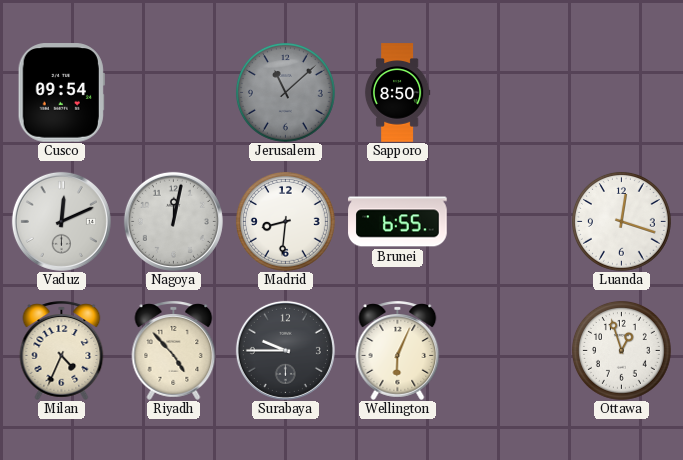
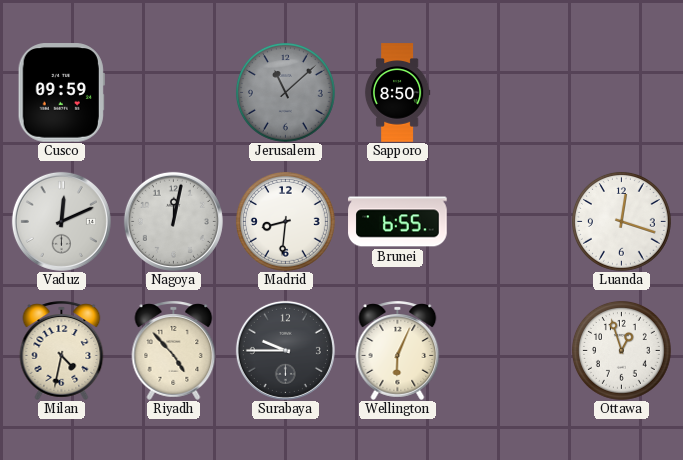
Cusco: 09:54 -> 09:59
Milan: 4:34 -> 4:32
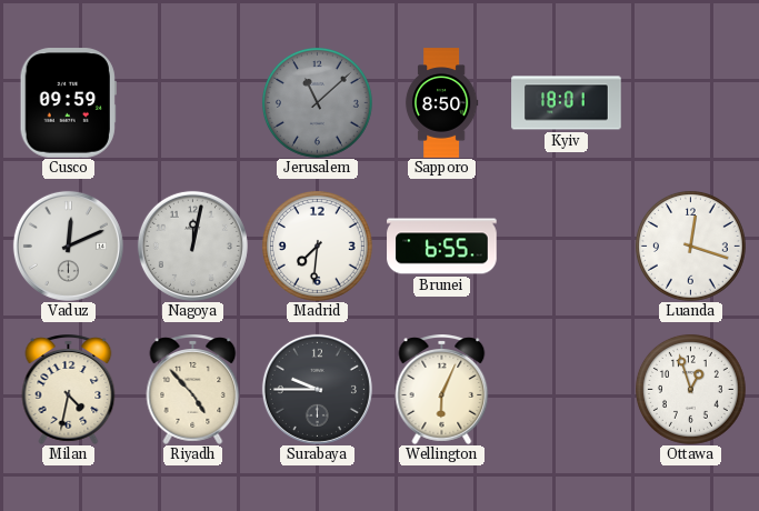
Kyiv: none -> 18:01
Madrid: 8:31 -> 7:31
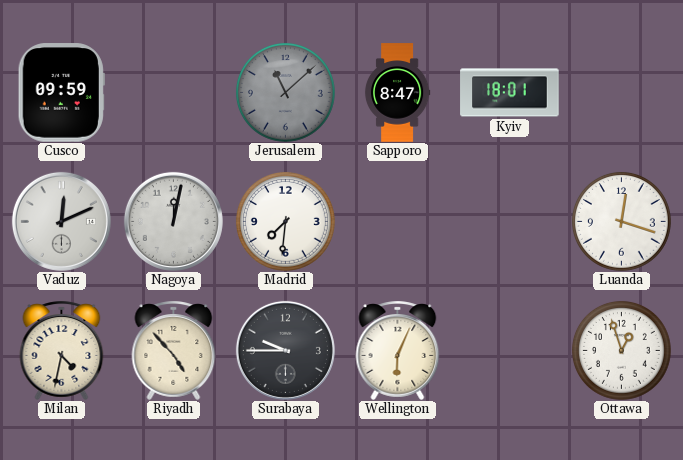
Sapporo: 8:50 -> 8:47
Brunei: 6:55 -> none
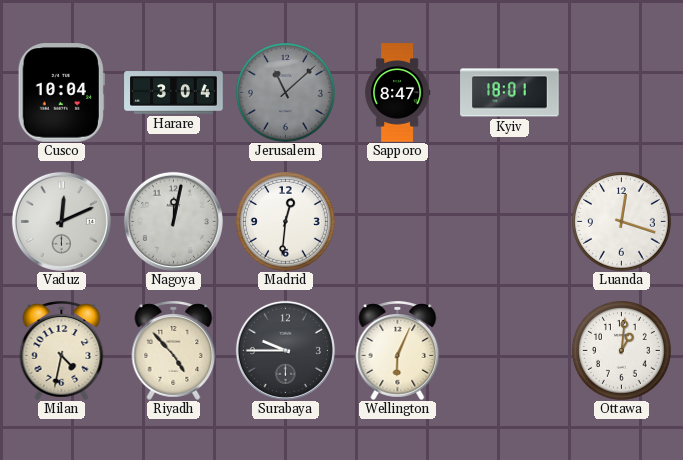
Cusco: 09:59 -> 10:04
Harare: none -> 3:04
Madrid: 7:31 -> 12:31
Ottawa: 12:57 -> 1:01
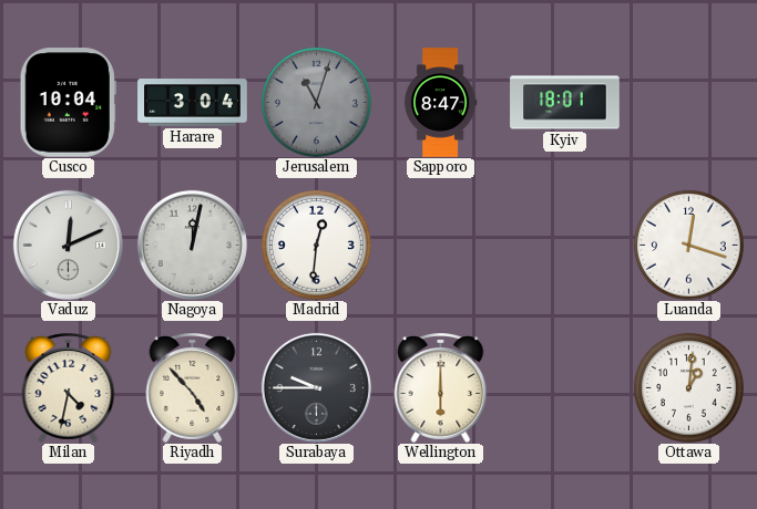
Jerusalem: 11:08 -> 11:03
Wellington: 6:04 -> 6:00
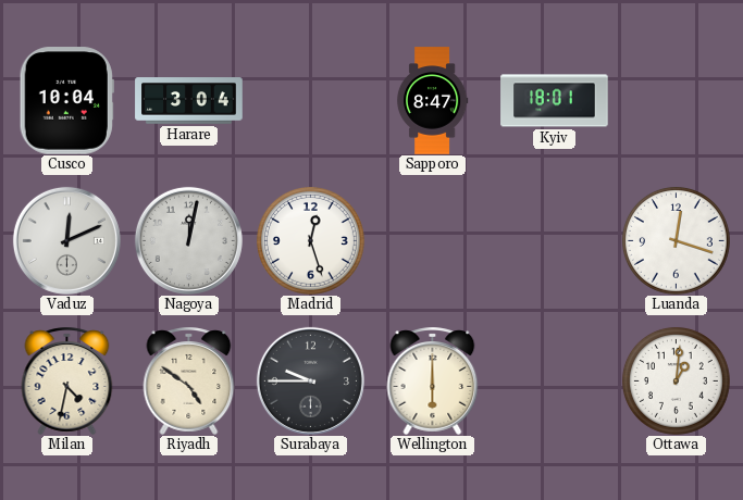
Jerusalem: 11:03 -> none
Madrid: 12:31 -> 12:27
Riyadh: 4:53 -> 4:51
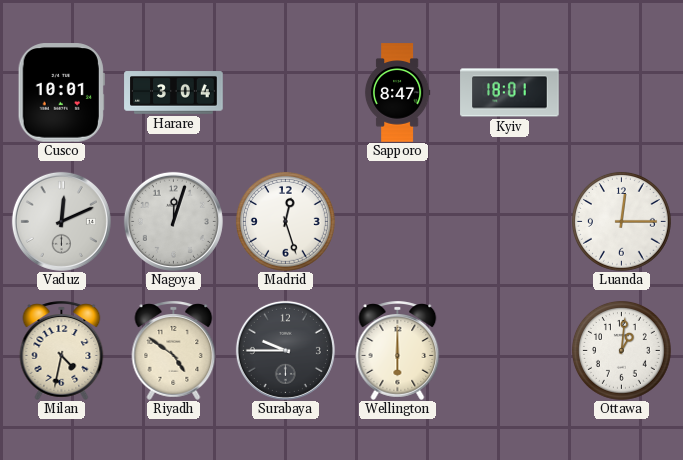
Cusco: 10:04 -> 10:01
Nagoya: 12:02 -> 12:03
Luanda: 12:18 -> 12:15
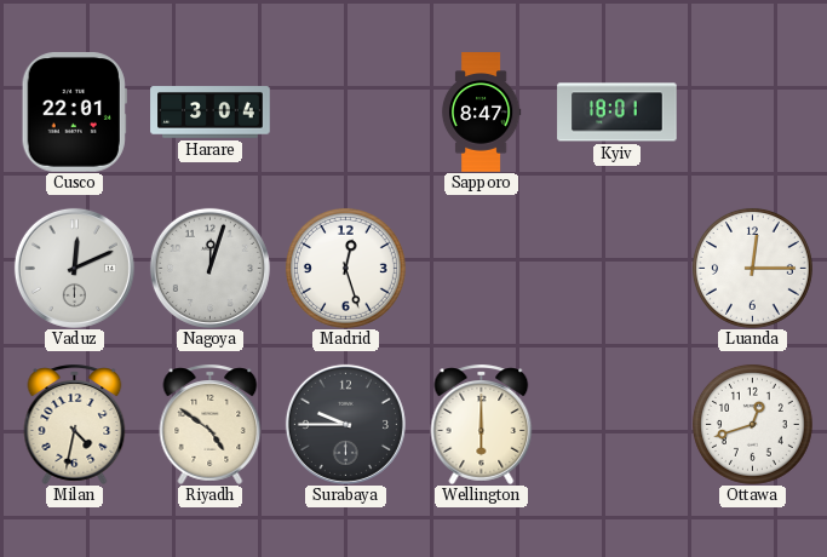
Cusco: 10:01 -> 22:01
Ottawa: 1:01 -> 12:42
